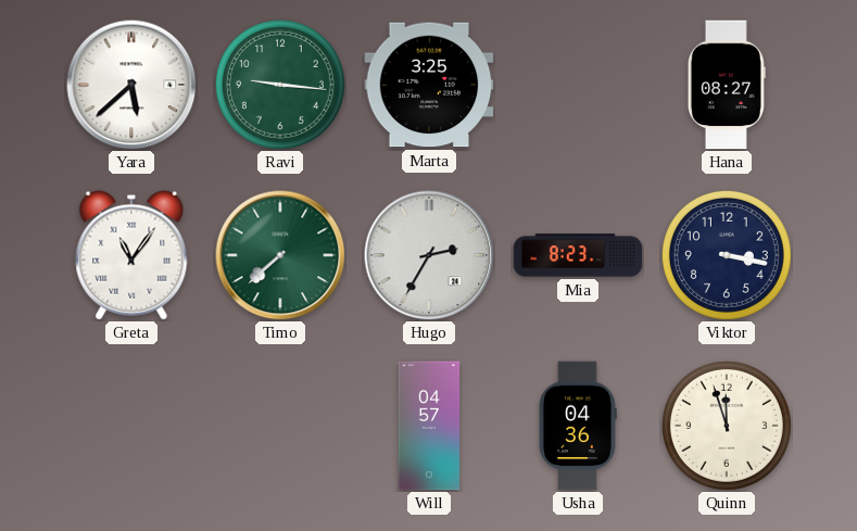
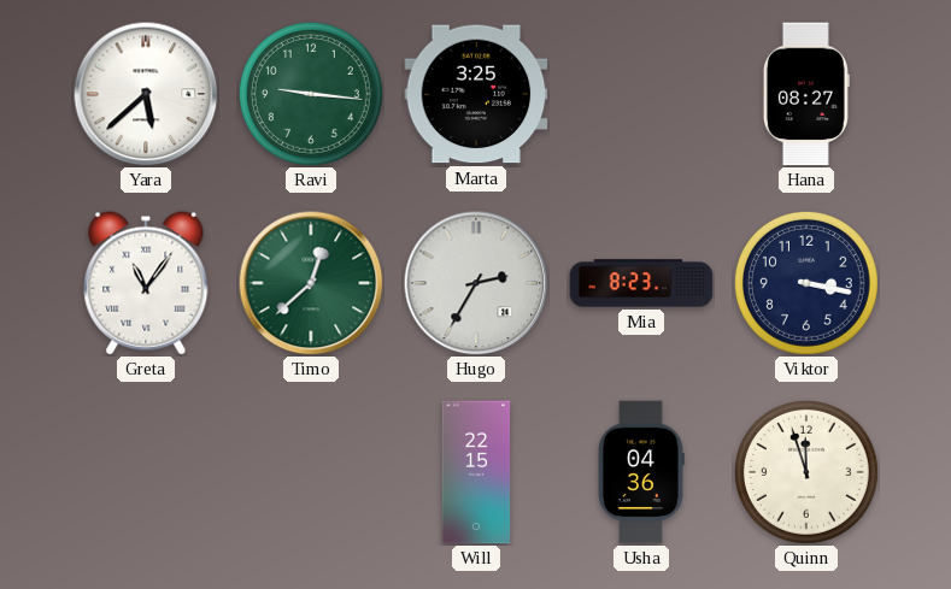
Timo: 7:38 -> 12:38
Will: 04:57 -> 22:15
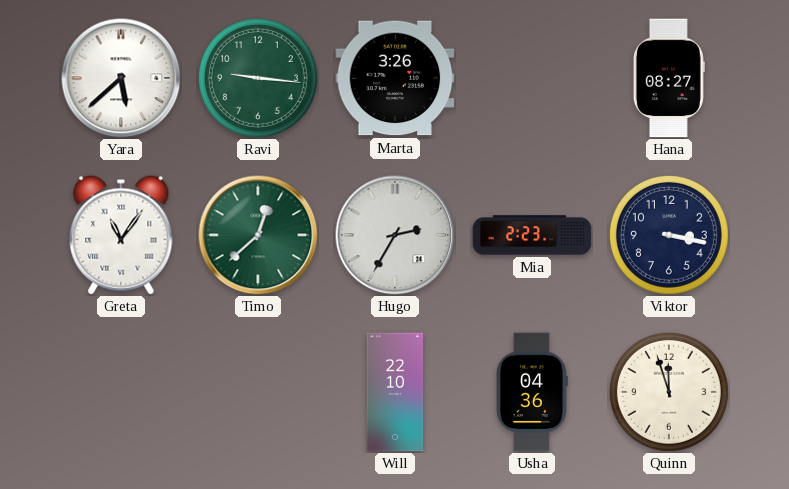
Marta: 3:25 -> 3:26
Mia: 8:23 -> 2:23
Will: 22:15 -> 22:10
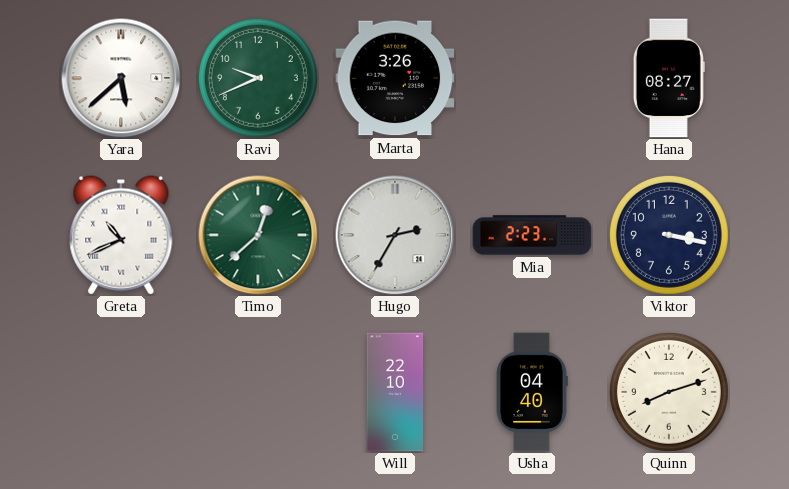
Ravi: 9:16 -> 9:41
Greta: 11:06 -> 10:41
Usha: 04:36 -> 04:40
Quinn: 11:57 -> 8:12
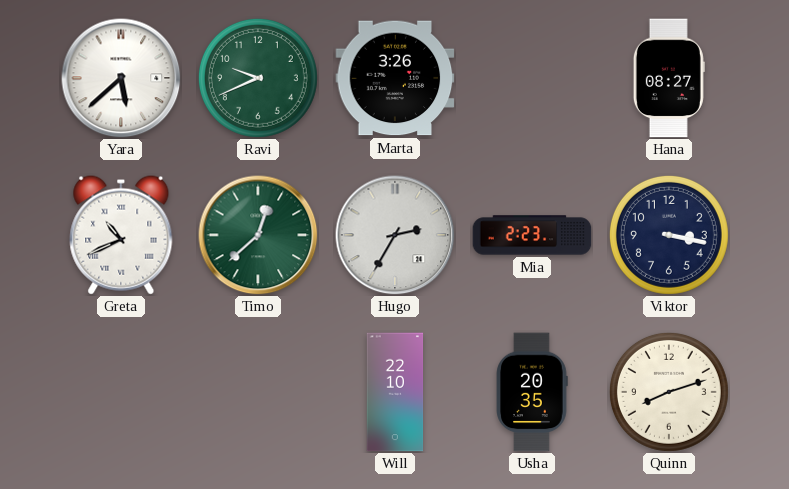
Usha: 04:40 -> 20:35
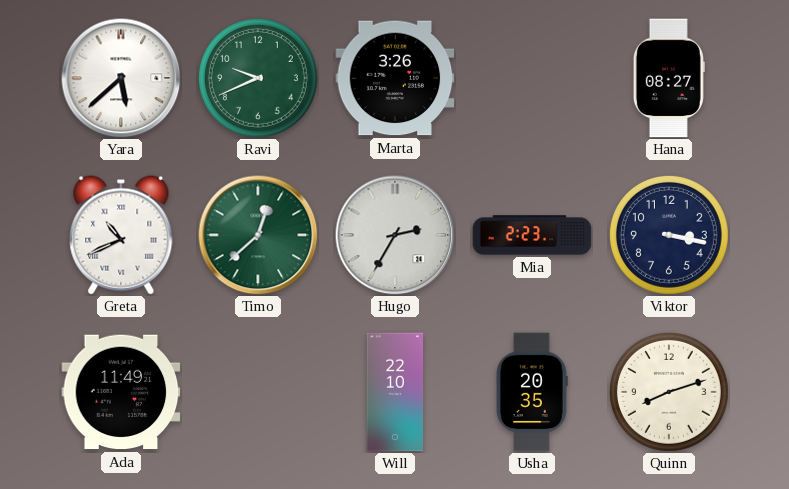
Ada: none -> 11:49
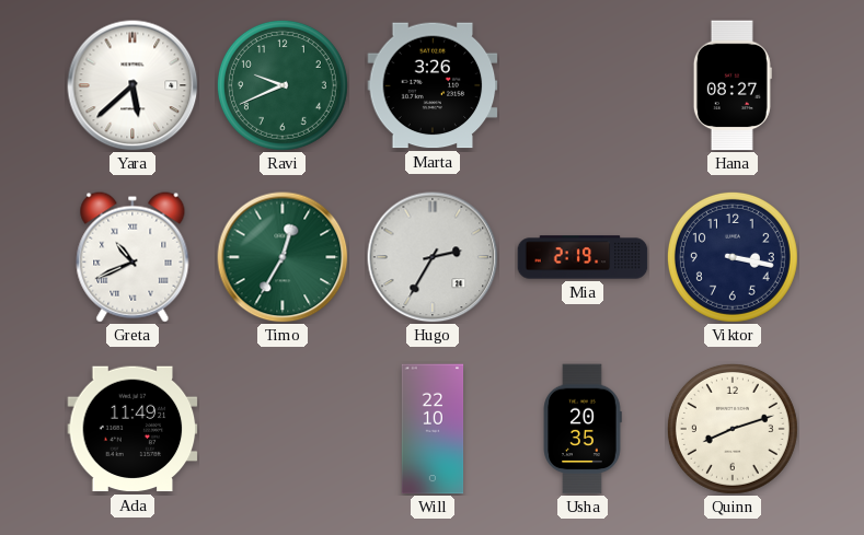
Timo: 12:38 -> 12:35
Mia: 2:23 -> 2:19
